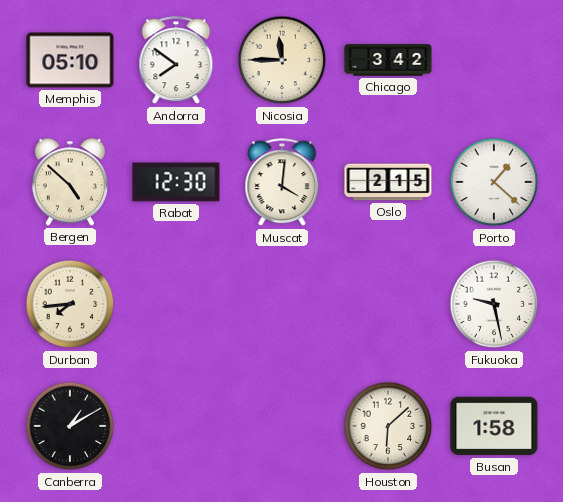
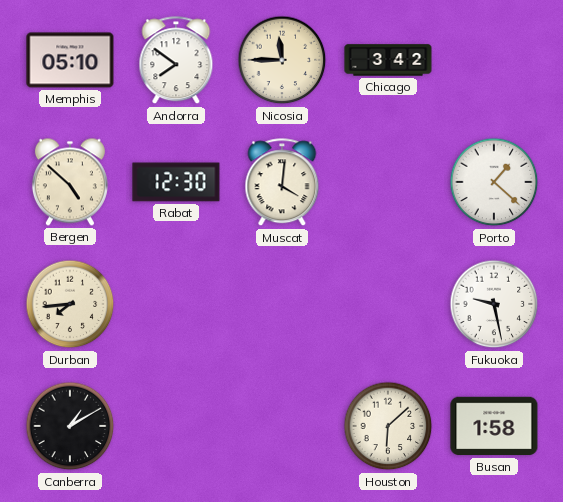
Oslo: 2:15 -> none
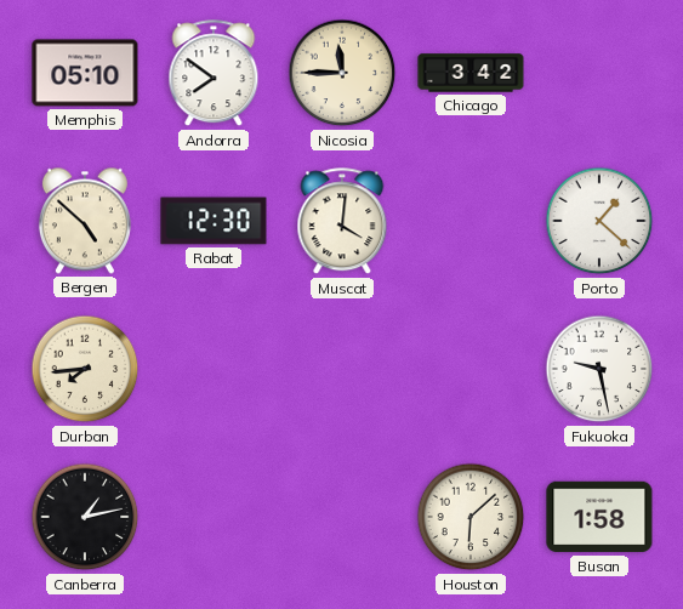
Canberra: 1:10 -> 1:13
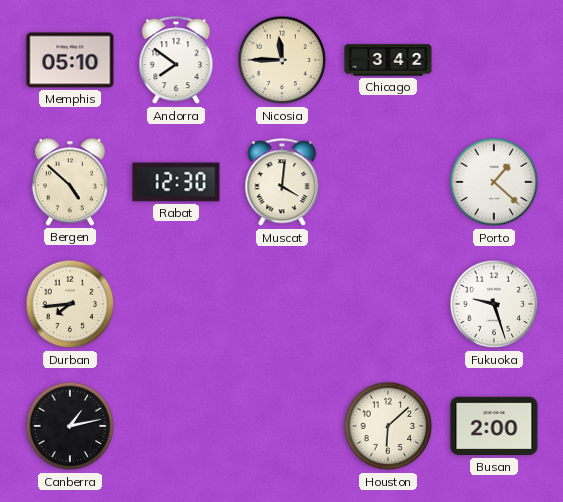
Fukuoka: 9:28 -> 9:27
Busan: 1:58 -> 2:00
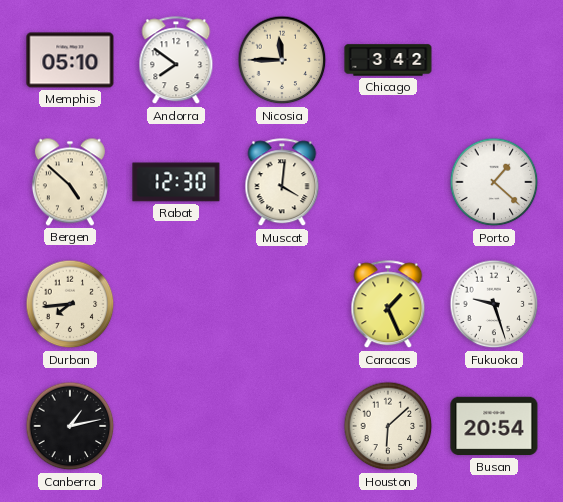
Caracas: none -> 1:26
Busan: 2:00 -> 20:54
